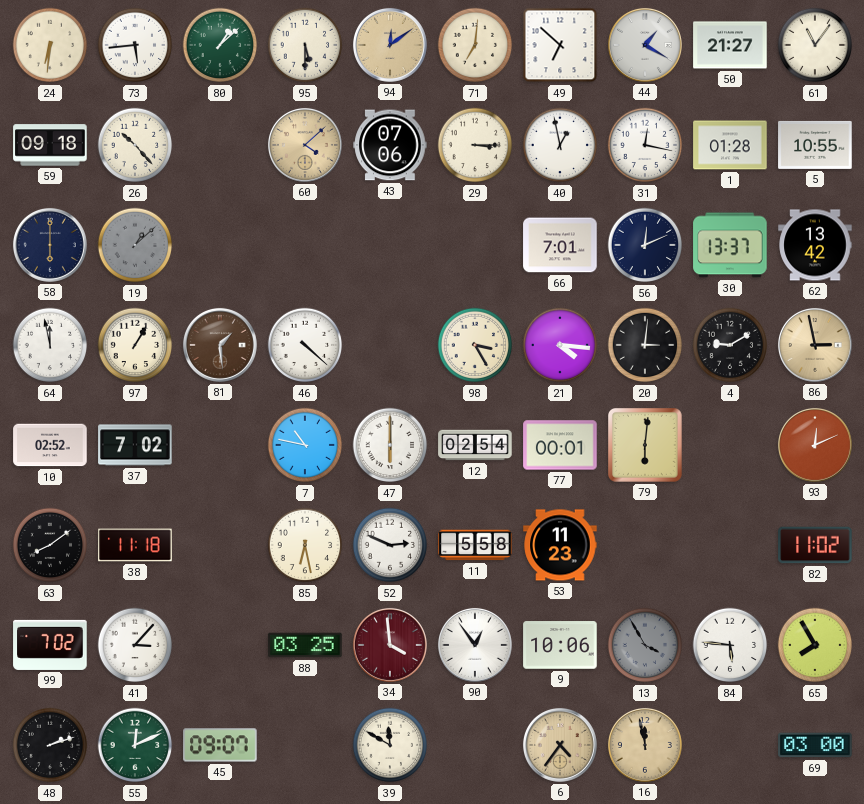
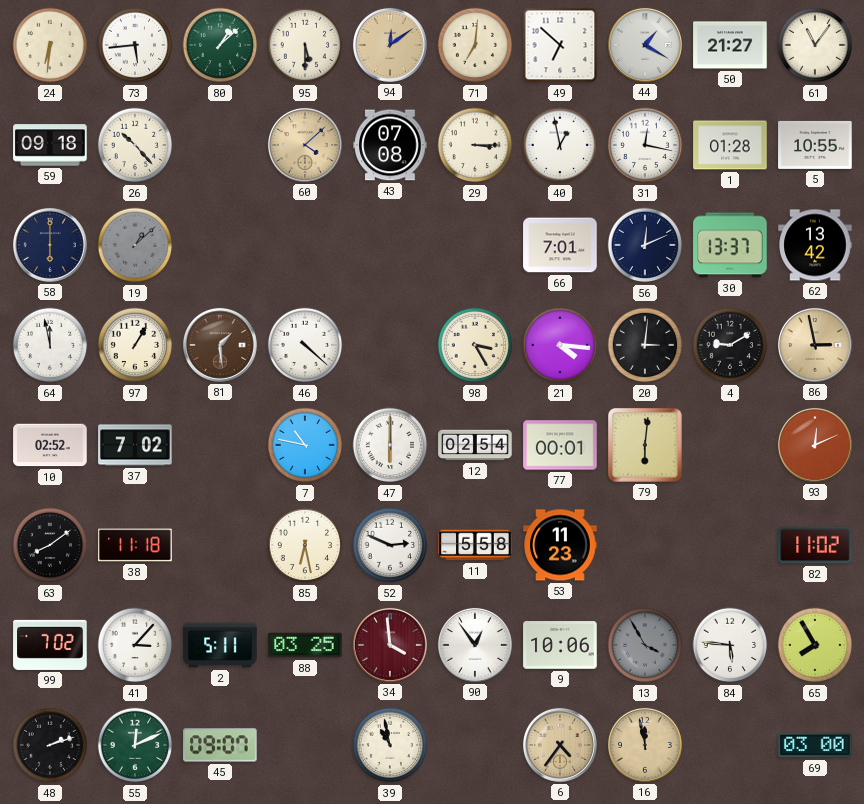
43: 07:06 -> 07:08
2: none -> 5:11
39: 11:50 -> 10:58
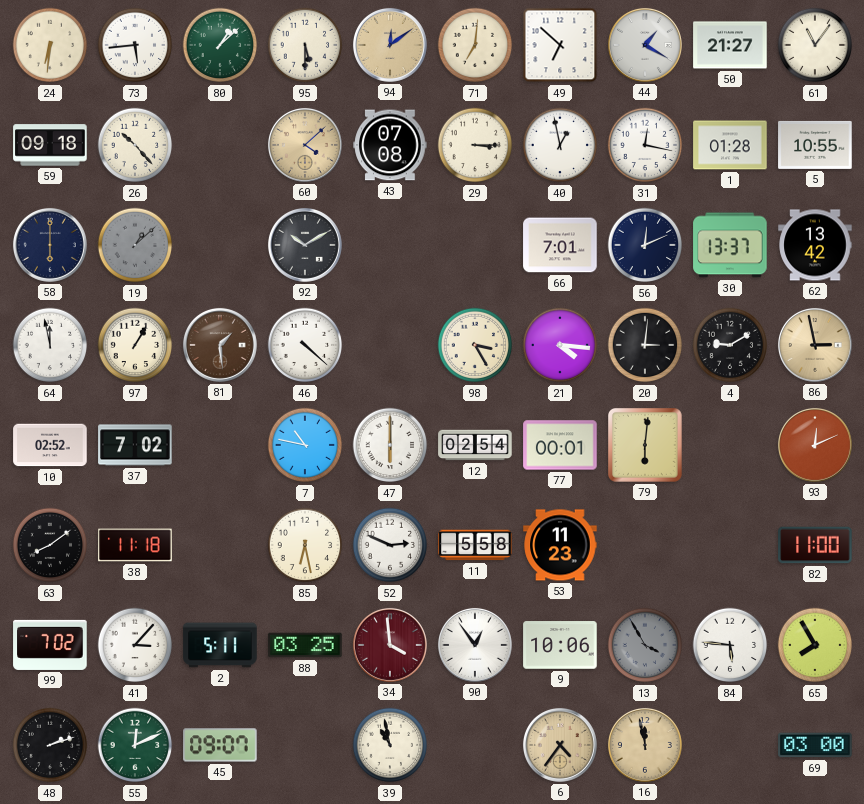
92: none -> 10:10
82: 11:02 -> 11:00
